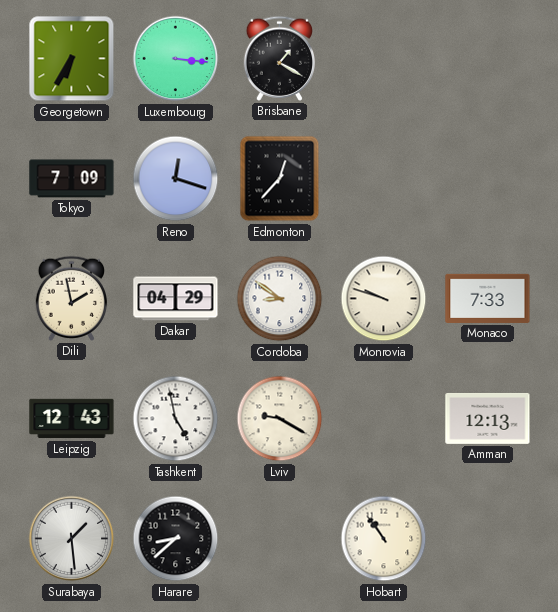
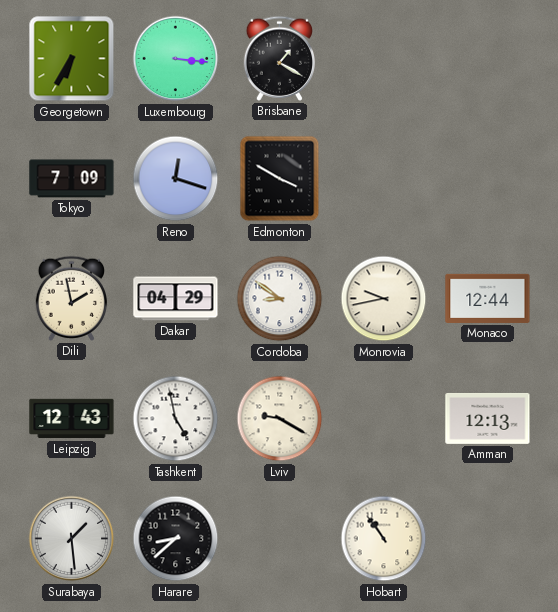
Edmonton: 12:37 -> 3:50
Monrovia: 9:48 -> 9:43
Monaco: 7:33 -> 12:44
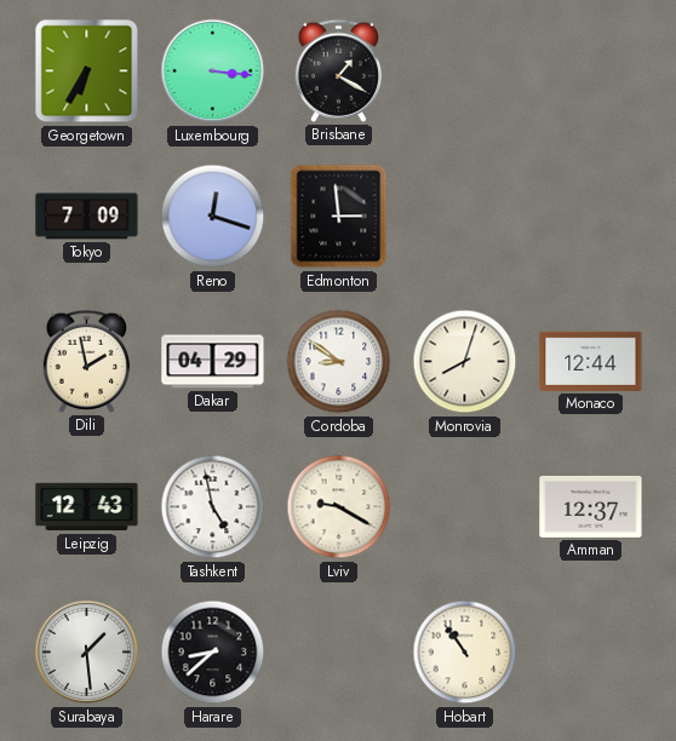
Edmonton: 3:50 -> 2:59
Monrovia: 9:43 -> 8:03
Amman: 12:13 -> 12:37
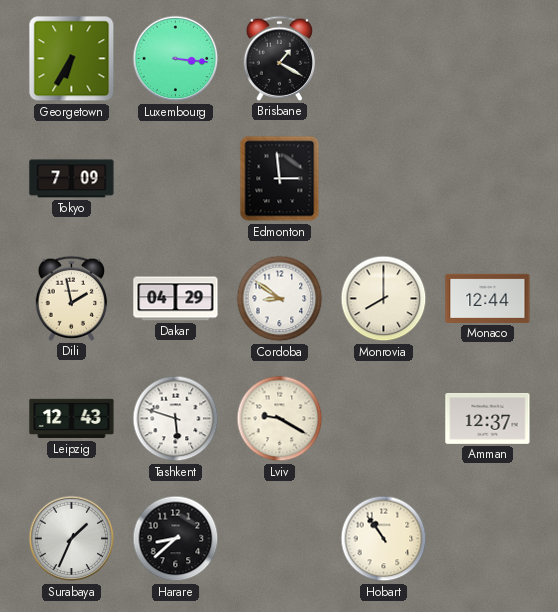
Reno: 12:18 -> none
Monrovia: 8:03 -> 8:00
Tashkent: 4:58 -> 5:48
Surabaya: 1:29 -> 1:34
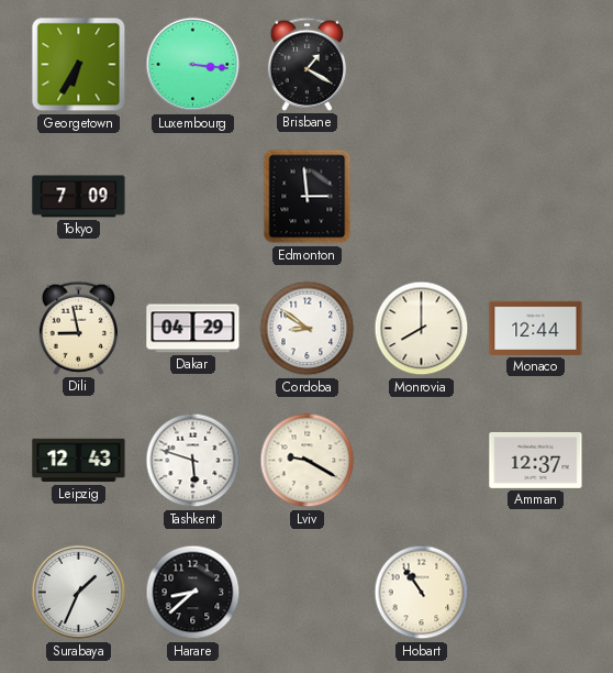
Dili: 1:58 -> 8:58
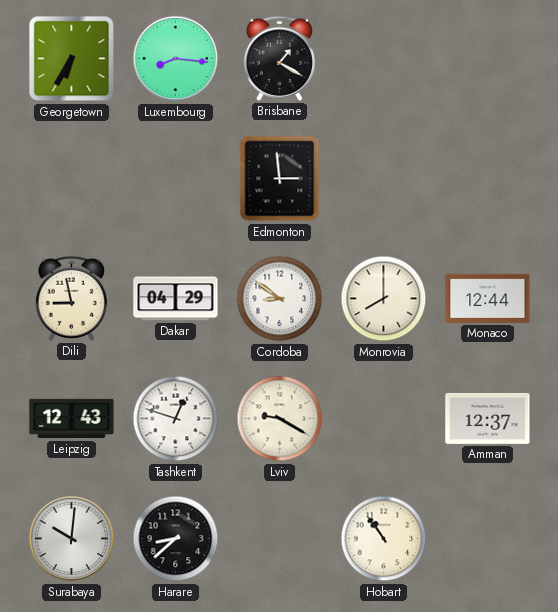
Luxembourg: 3:16 -> 8:16
Tokyo: 7:09 -> none
Tashkent: 5:48 -> 12:48
Surabaya: 1:34 -> 10:01
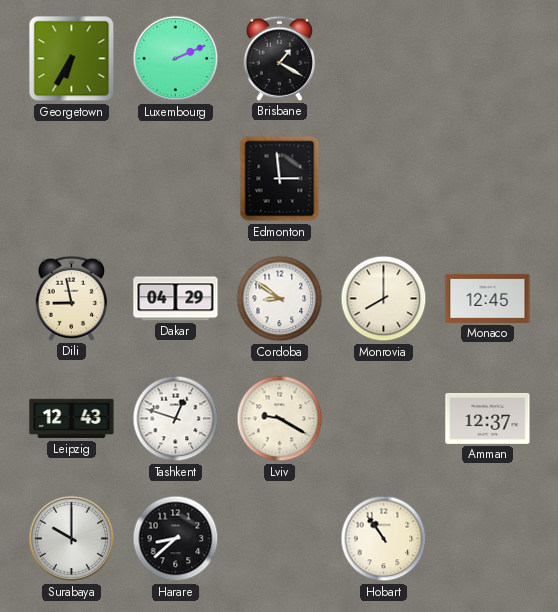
Luxembourg: 8:16 -> 2:11
Monaco: 12:44 -> 12:45
Surabaya: 10:01 -> 10:00
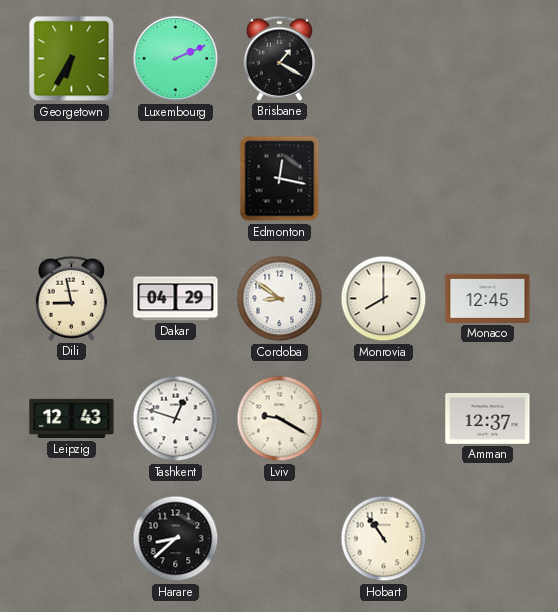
Edmonton: 2:59 -> 12:17
Surabaya: 10:00 -> none
